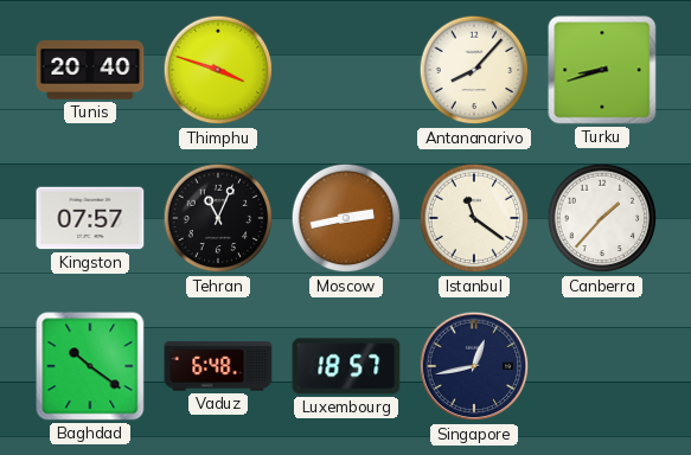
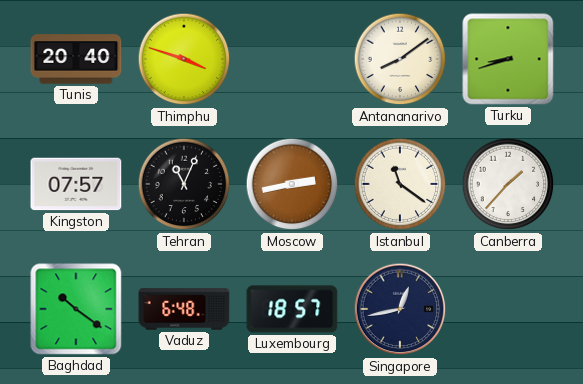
Antananarivo: 8:07 -> 8:09
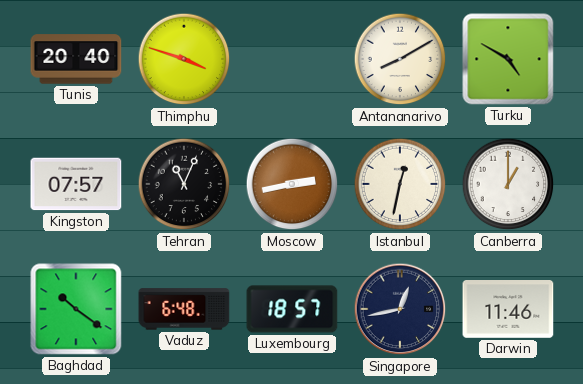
Antananarivo: 8:09 -> 8:10
Turku: 8:42 -> 4:50
Istanbul: 11:21 -> 12:32
Canberra: 1:37 -> 1:00
Darwin: none -> 11:46
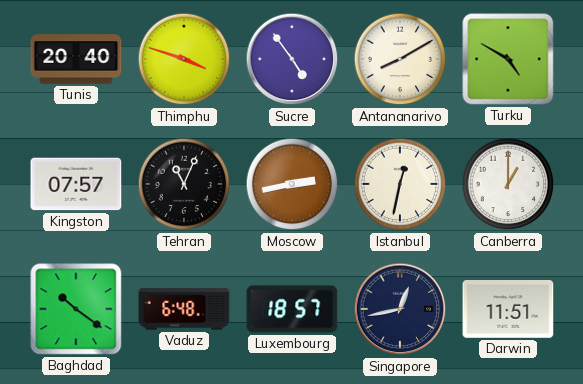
Sucre: none -> 4:54
Darwin: 11:46 -> 11:51
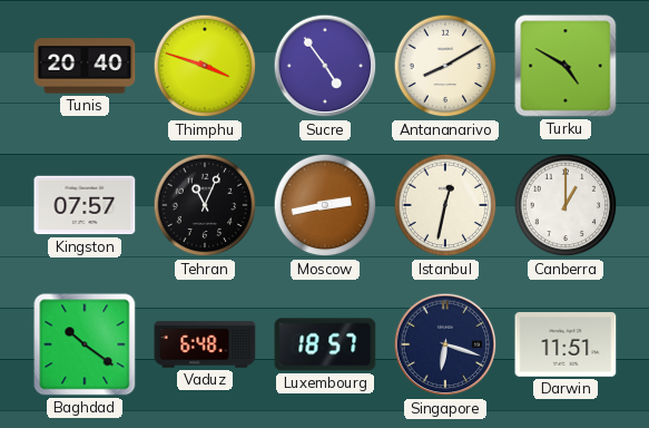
Singapore: 12:43 -> 6:18
